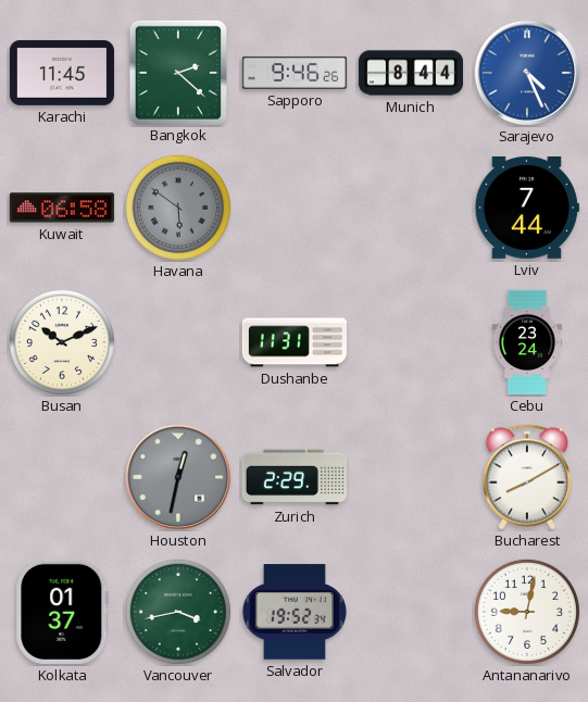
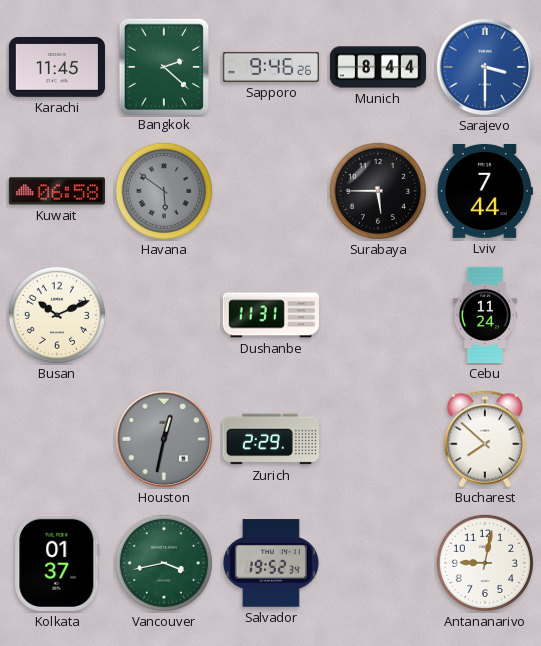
Sarajevo: 4:26 -> 3:30
Surabaya: none -> 5:45
Cebu: 23:24 -> 11:24
Bucharest: 8:10 -> 7:52
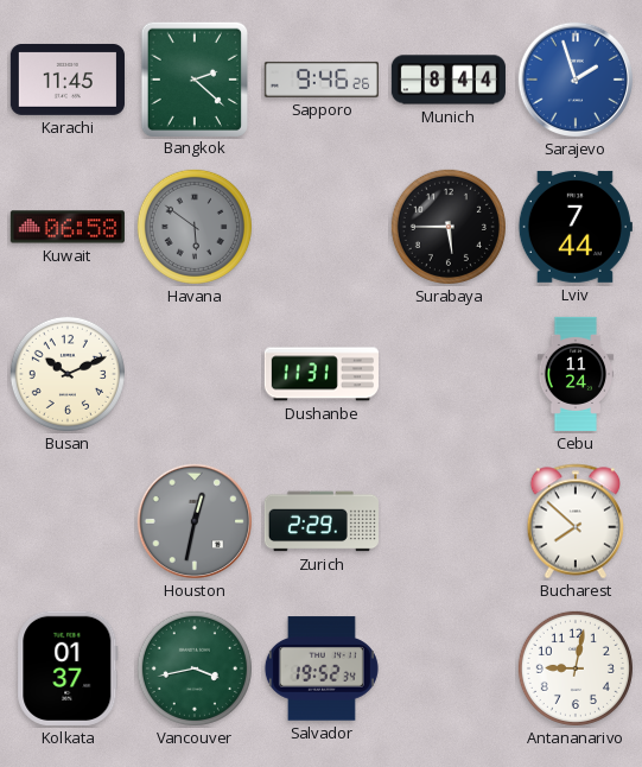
Sarajevo: 3:30 -> 1:57
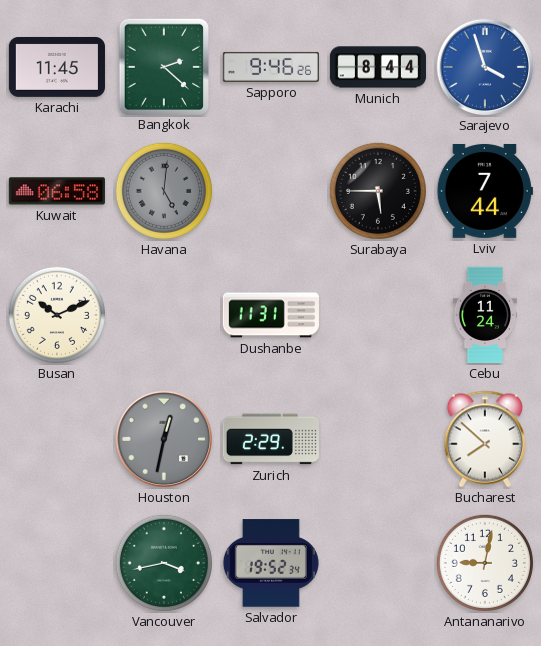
Sarajevo: 1:57 -> 3:57
Havana: 5:51 -> 5:01
Kolkata: 01:37 -> none
